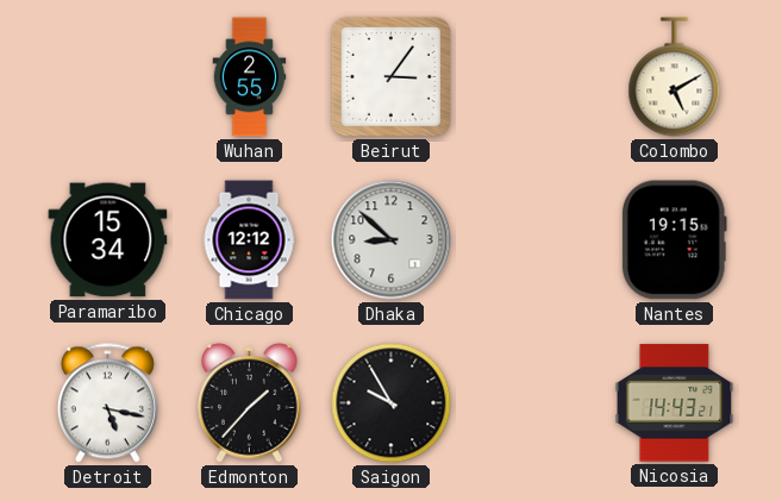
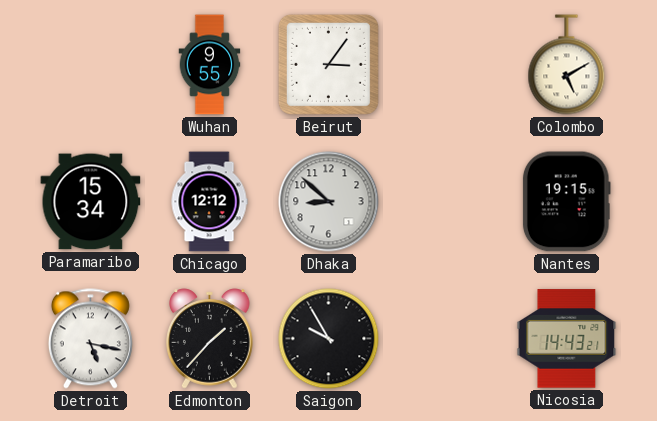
Wuhan: 2:55 -> 9:55
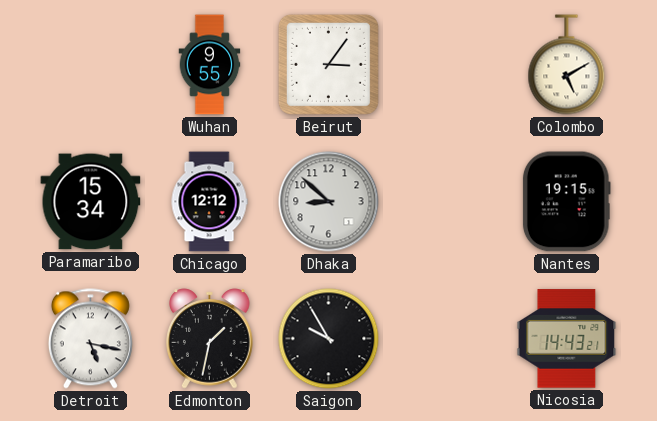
Edmonton: 1:37 -> 1:32
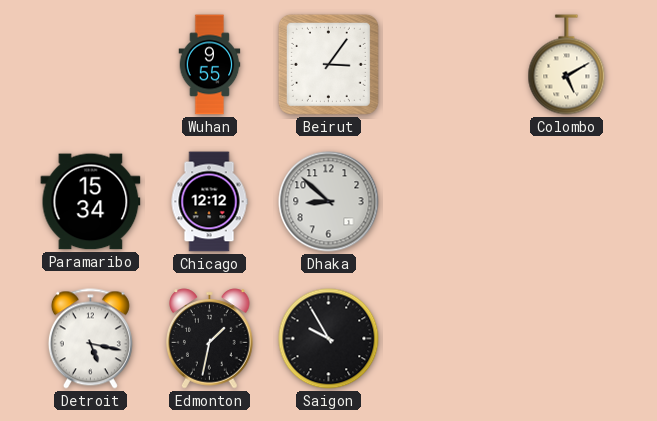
Nantes: 19:15 -> none
Nicosia: 14:43 -> none
